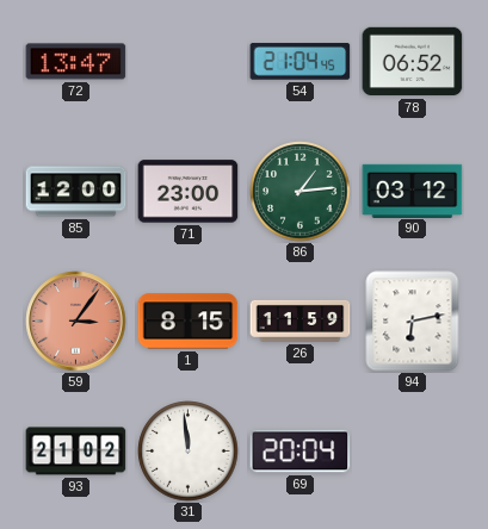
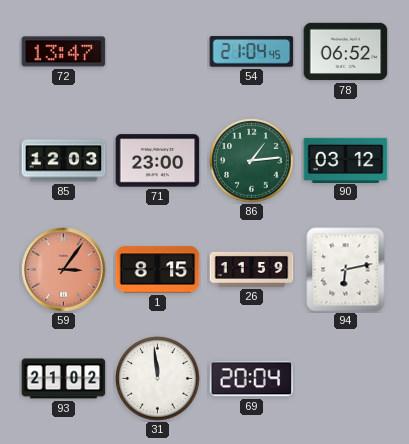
85: 12:00 -> 12:03
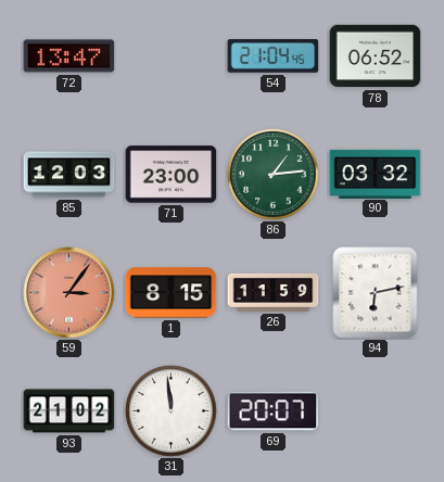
90: 03:12 -> 03:32
69: 20:04 -> 20:07
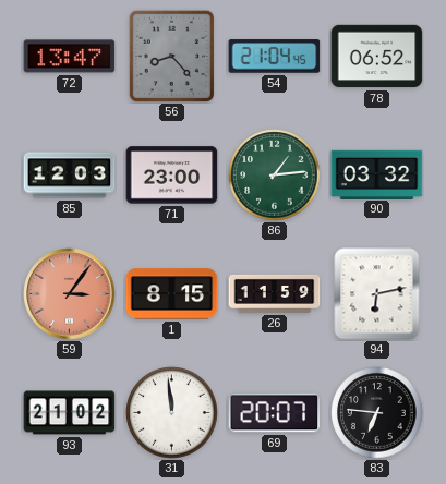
56: none -> 8:23
83: none -> 6:46
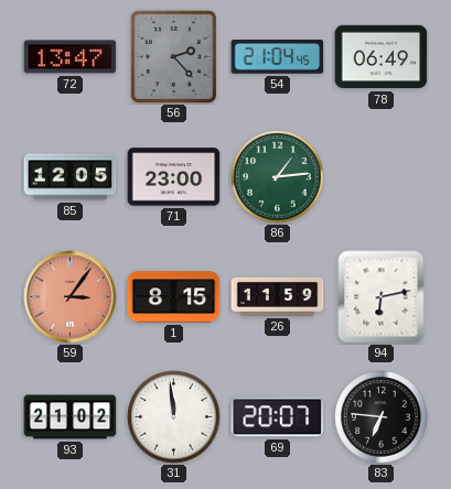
56: 8:23 -> 2:23
78: 06:52 -> 06:49
85: 12:03 -> 12:05
90: 03:32 -> none
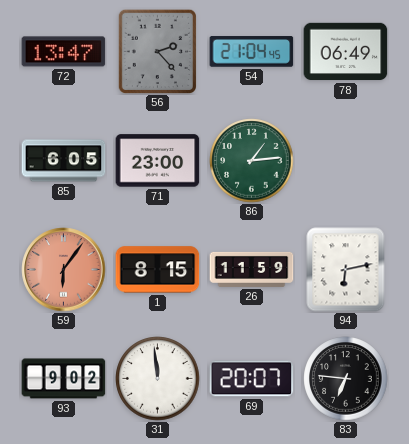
85: 12:05 -> 6:05
59: 3:06 -> 6:06
93: 21:02 -> 9:02
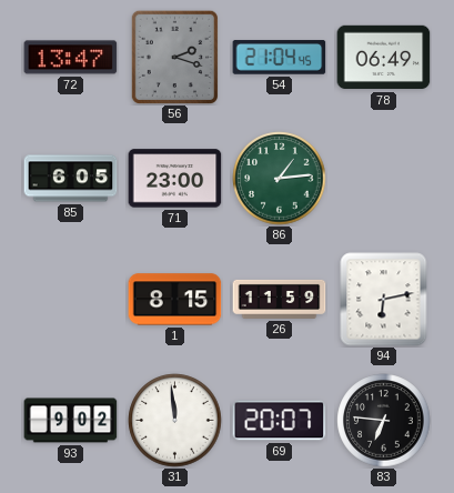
56: 2:23 -> 2:18
59: 6:06 -> none
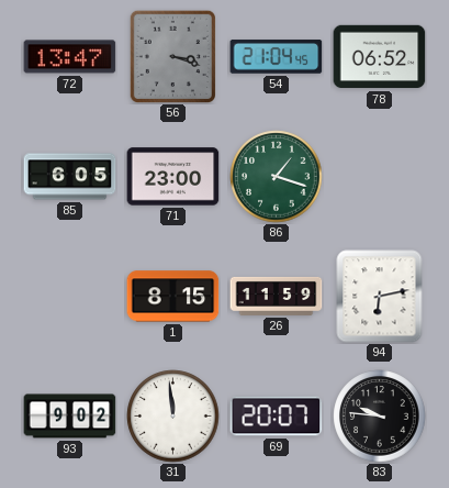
56: 2:18 -> 3:18
78: 06:49 -> 06:52
86: 1:14 -> 1:18
83: 6:46 -> 9:46
